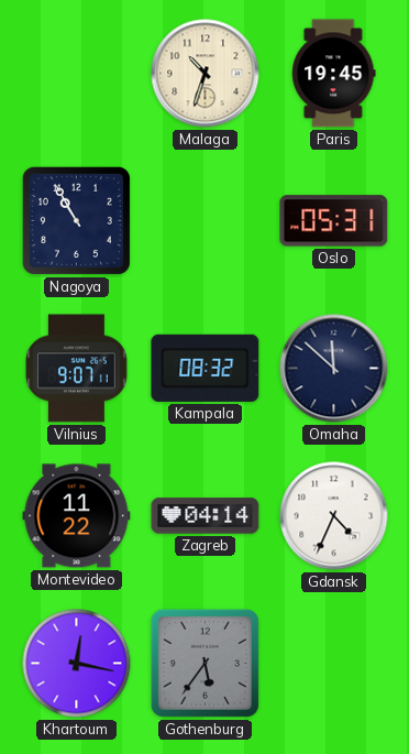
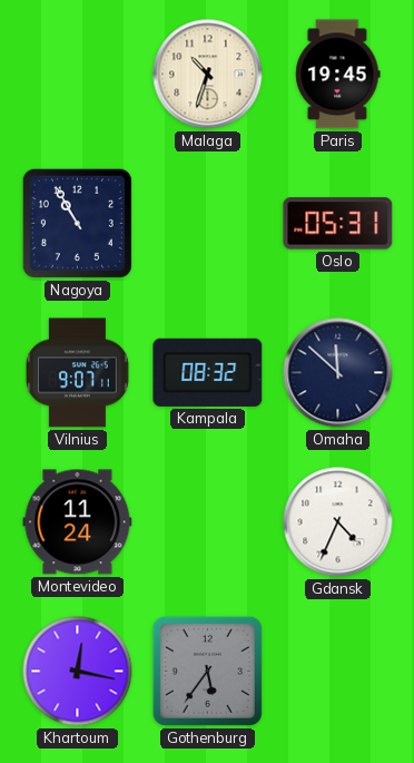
Montevideo: 11:22 -> 11:24
Zagreb: 04:14 -> none
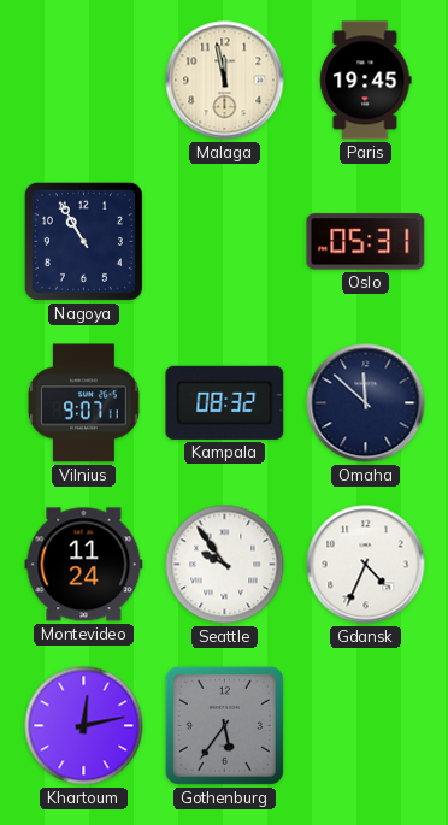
Malaga: 10:33 -> 11:58
Seattle: none -> 9:54
Khartoum: 12:17 -> 12:13
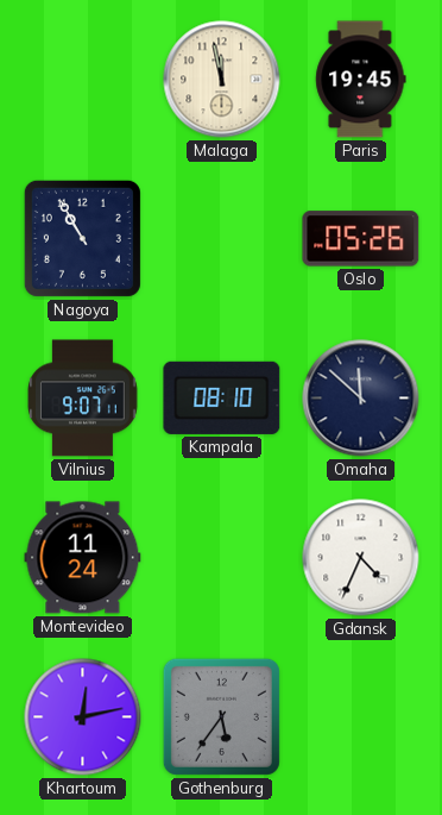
Oslo: 05:31 -> 05:26
Kampala: 08:32 -> 08:10
Seattle: 9:54 -> none
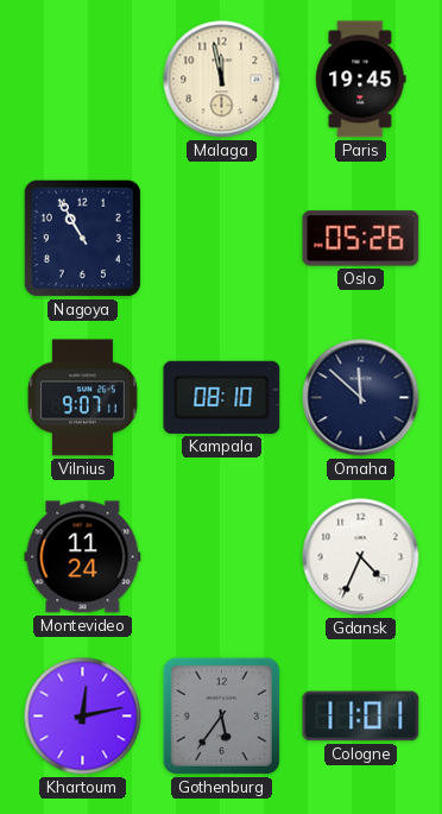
Cologne: none -> 11:01
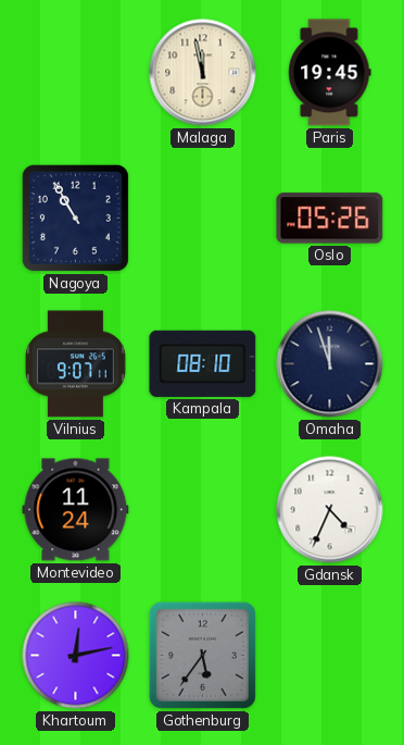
Omaha: 11:52 -> 11:57
Cologne: 11:01 -> none
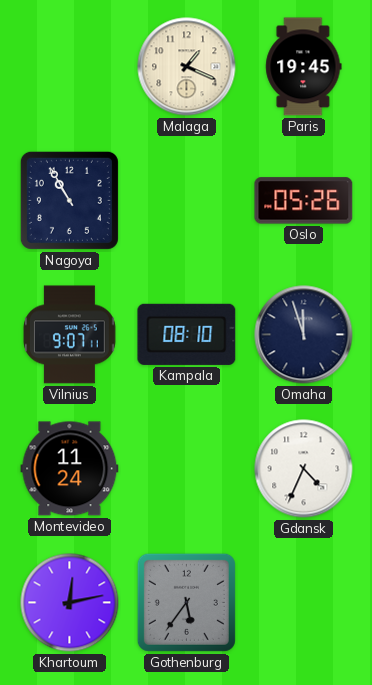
Malaga: 11:58 -> 1:19
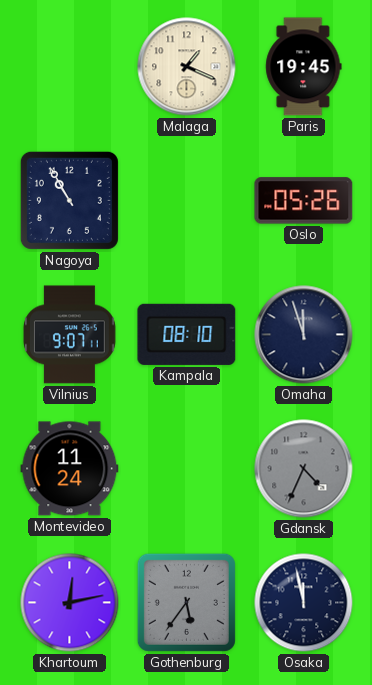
Gdansk dial: white -> grey
Osaka: none -> 11:58
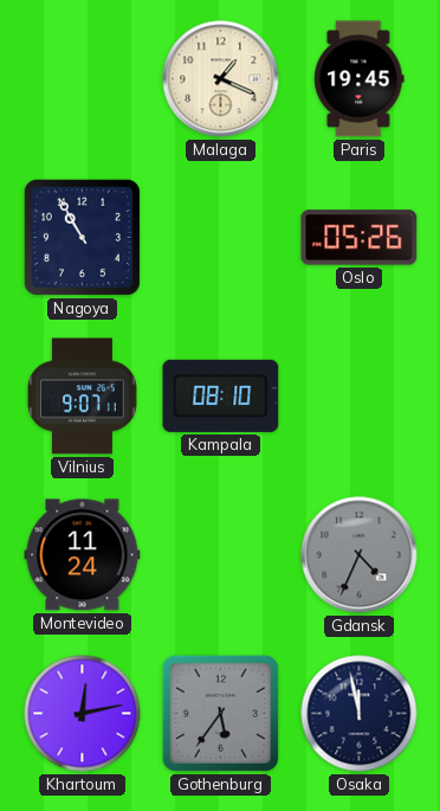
Omaha: 11:57 -> none
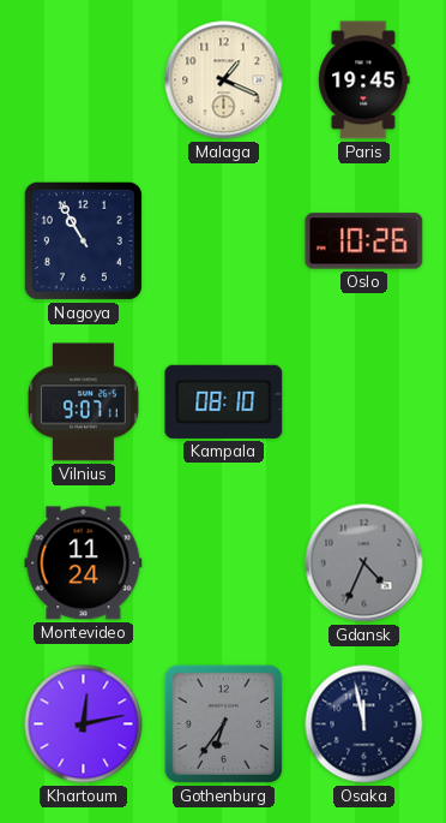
Oslo: 05:26 -> 10:26
Gothenburg: 5:36 -> 6:36
